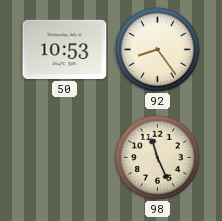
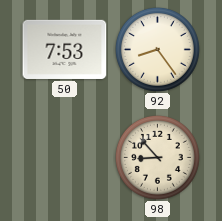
50: 10:53 -> 7:53
98: 11:26 -> 8:53
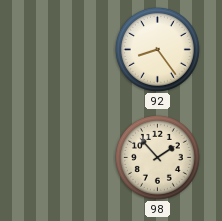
50: 7:53 -> none
98: 8:53 -> 1:53
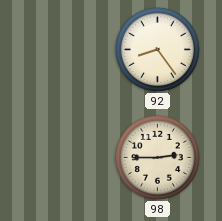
98: 1:53 -> 2:45
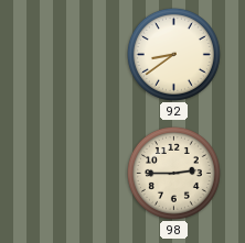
92: 8:24 -> 8:39
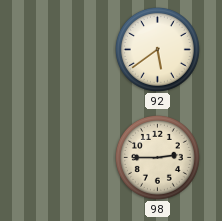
92: 8:39 -> 5:39
